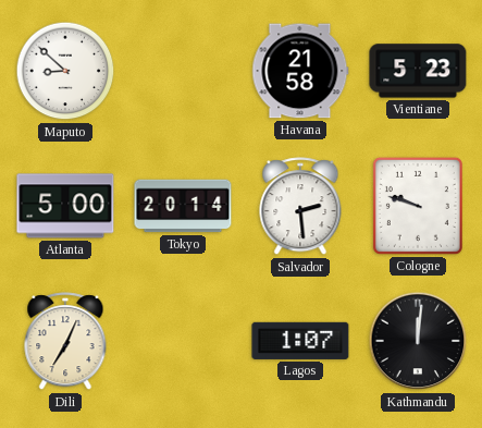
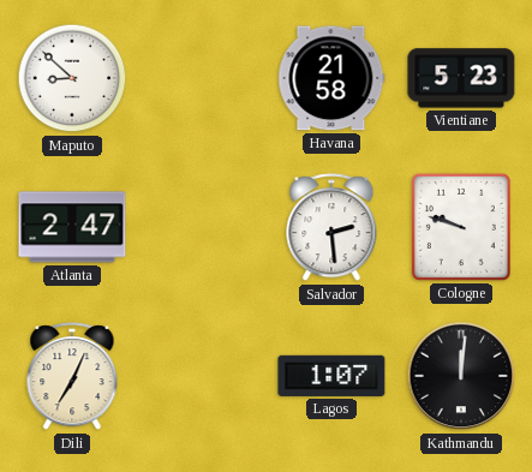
Atlanta: 5:00 -> 2:47
Tokyo: 20:14 -> none
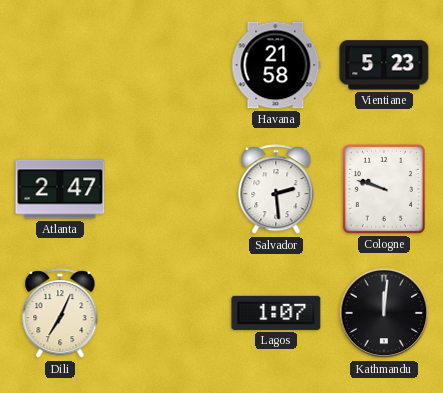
Maputo: 8:52 -> none
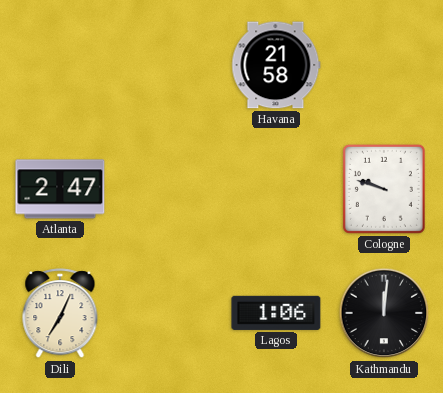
Vientiane: 5:23 -> none
Salvador: 2:29 -> none
Lagos: 1:07 -> 1:06
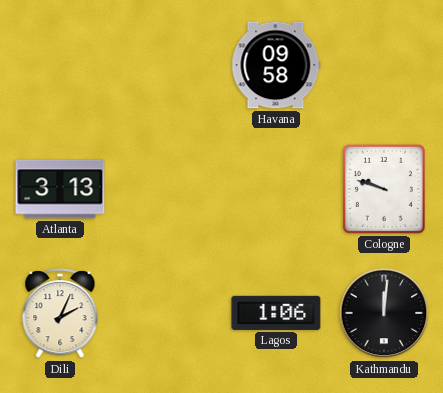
Havana: 21:58 -> 09:58
Atlanta: 2:47 -> 3:13
Dili: 7:04 -> 2:04
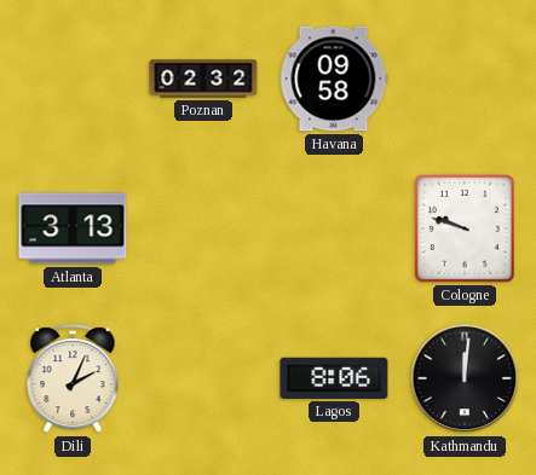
Poznan: none -> 02:32
Lagos: 1:06 -> 8:06
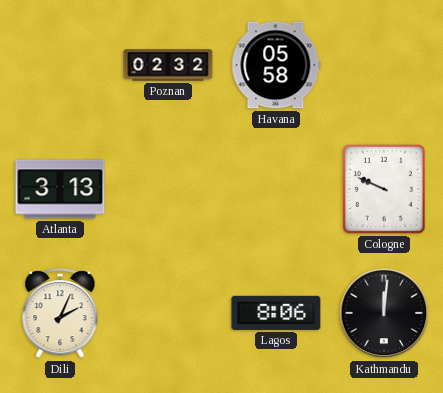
Havana: 09:58 -> 05:58
Cologne: 9:48 -> 9:49
